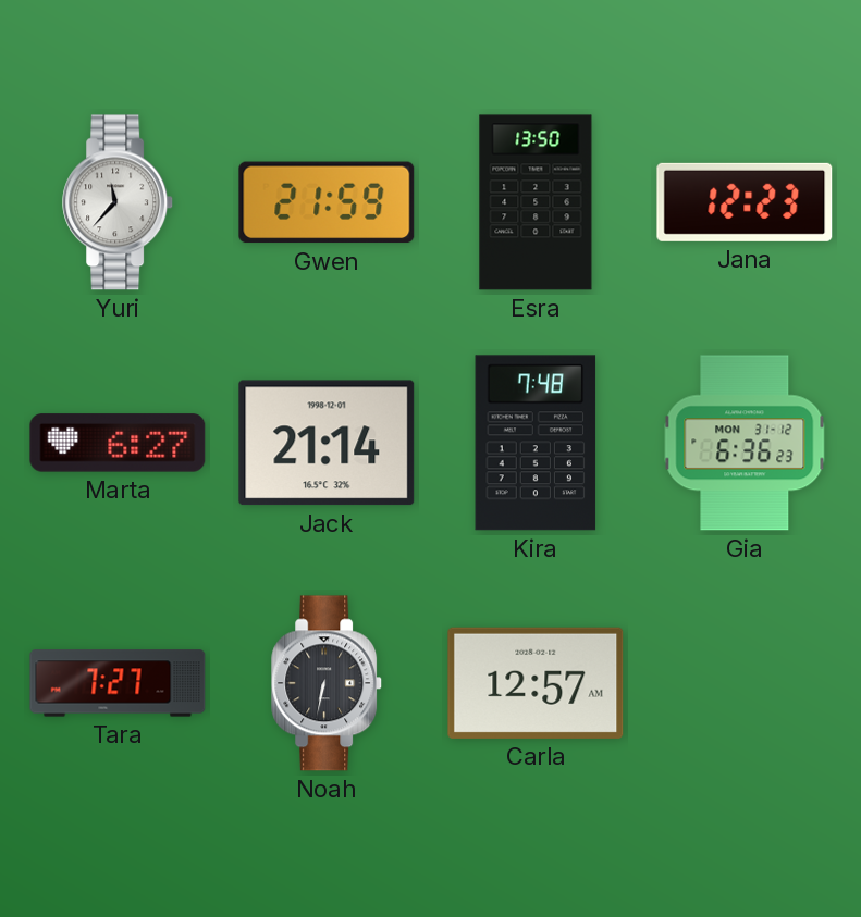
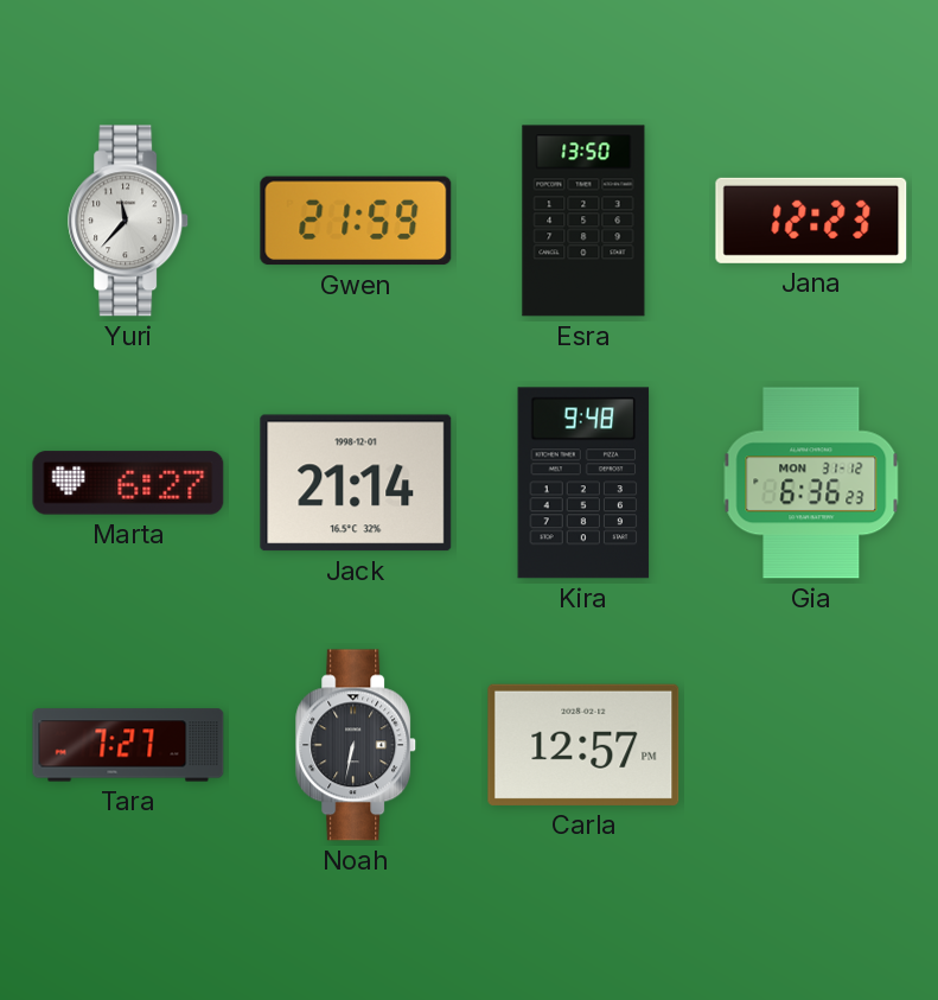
Kira: 7:48 -> 9:48
Carla: 12:57 AM -> 12:57 PM
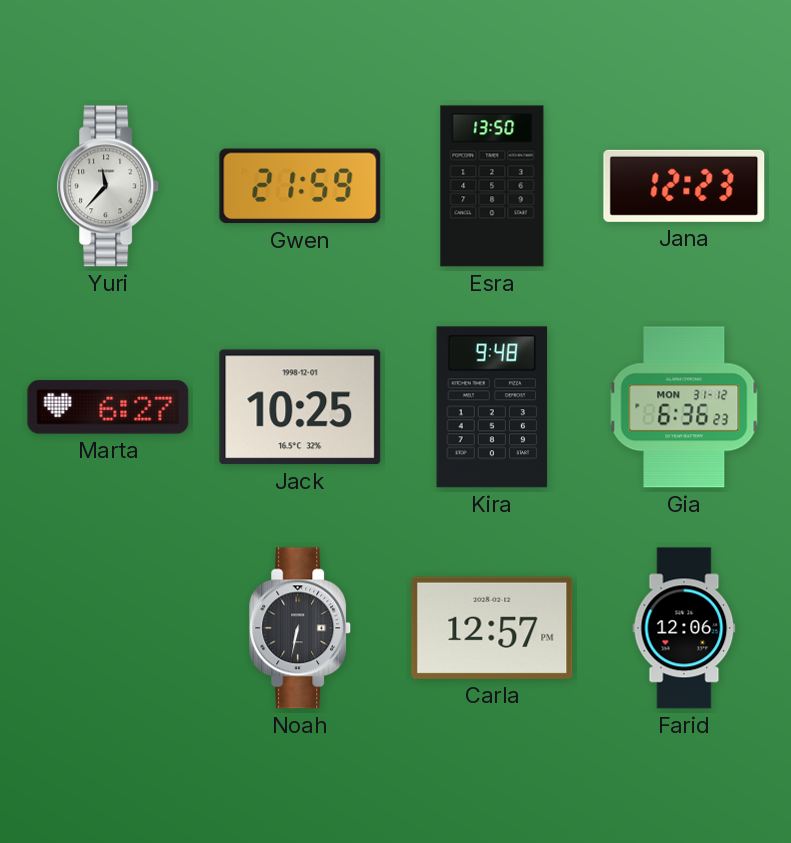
Jack: 21:14 -> 10:25
Tara: 7:27 -> none
Farid: none -> 12:06
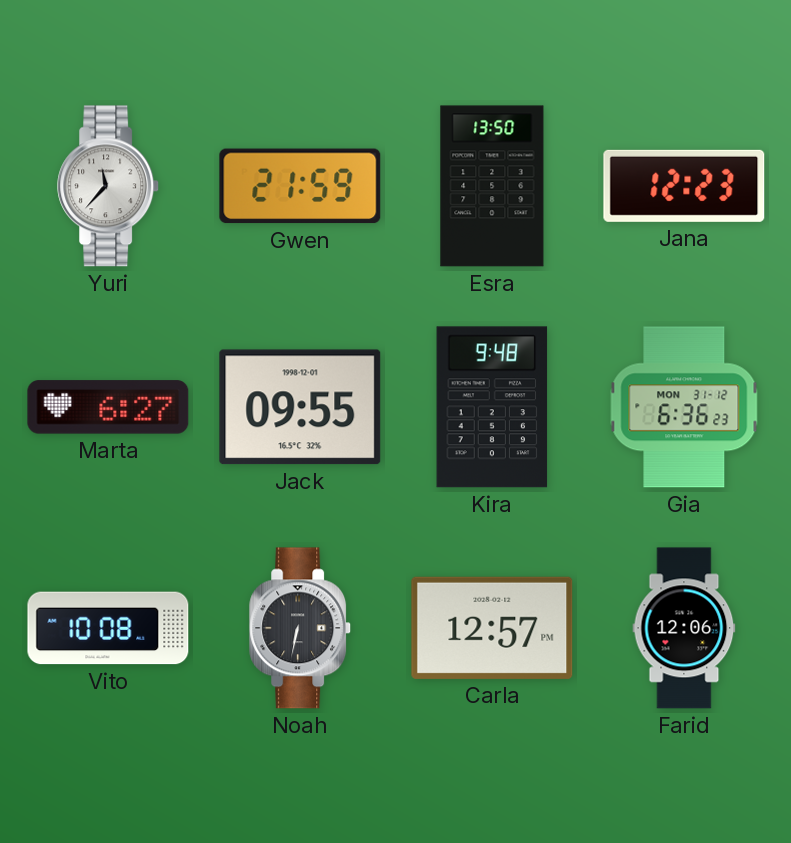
Jack: 10:25 -> 09:55
Vito: none -> 10:08
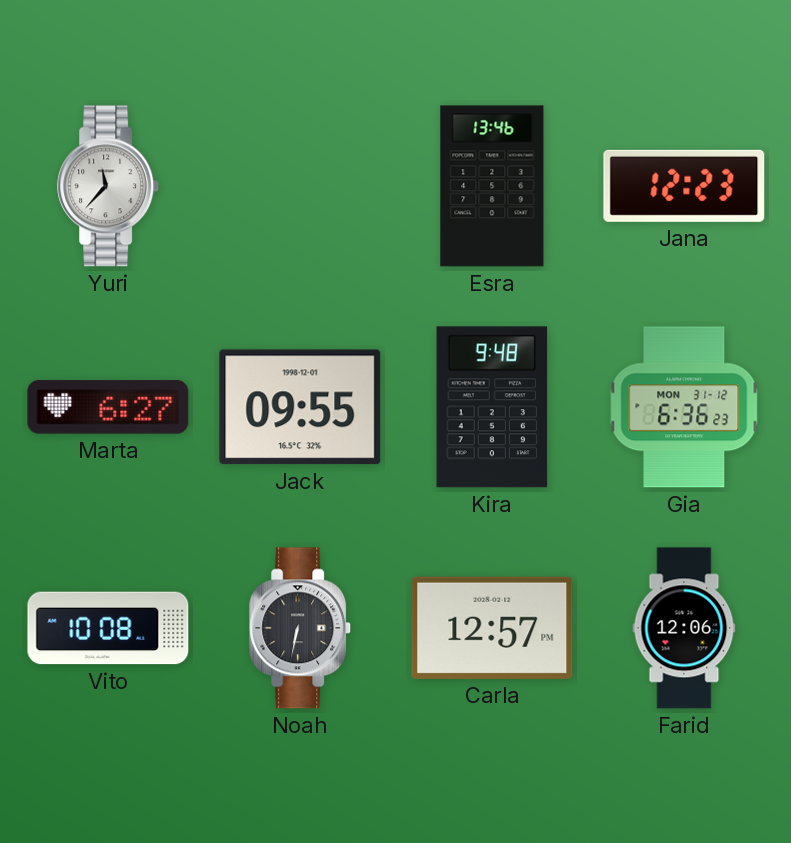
Gwen: 21:59 -> none
Esra: 13:50 -> 13:46
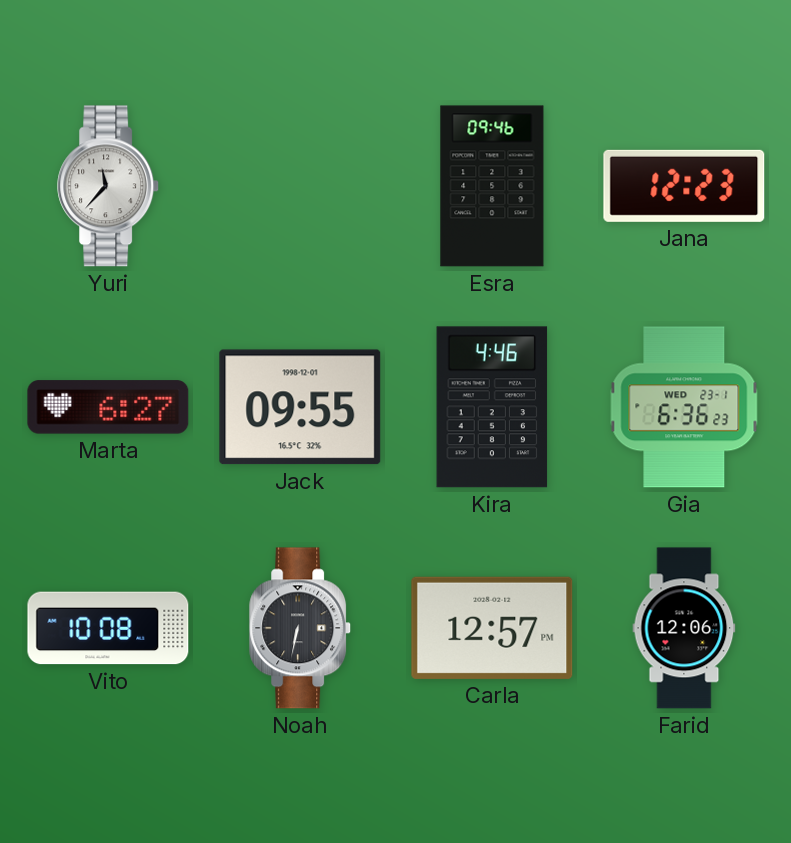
Esra: 13:46 -> 09:46
Kira: 9:48 -> 4:46
Gia date: MON 31-12 -> WED 23-1
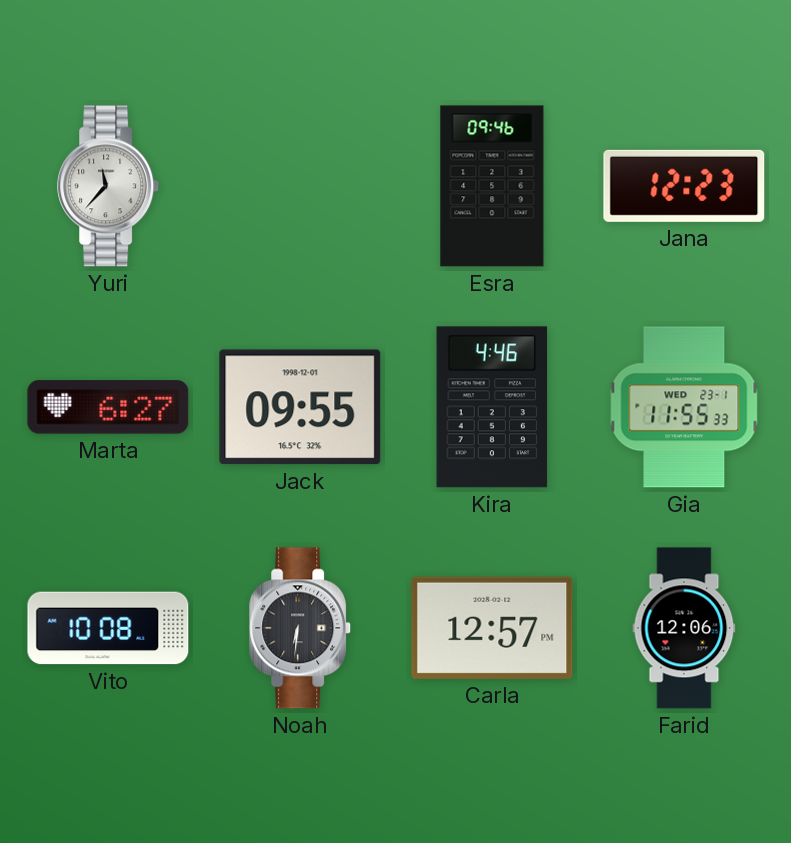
Gia: 6:36 -> 11:55
Noah: 6:32 -> 6:31
